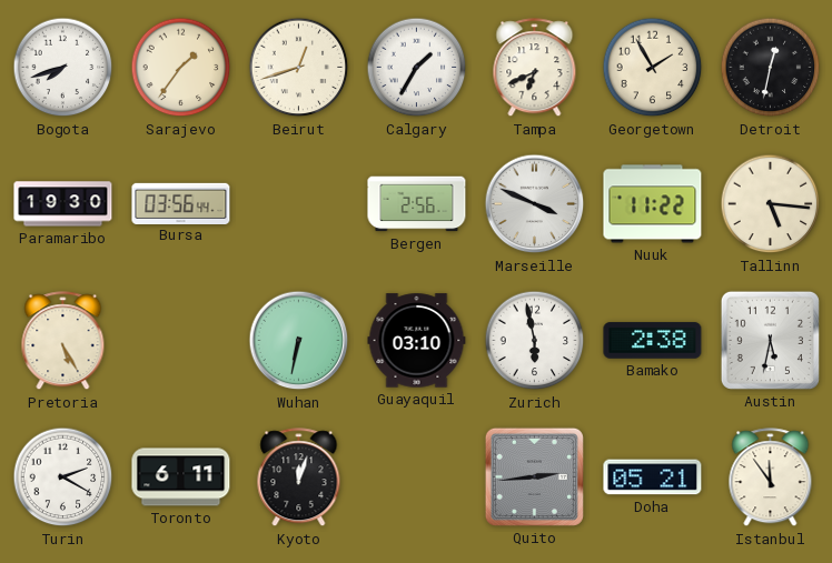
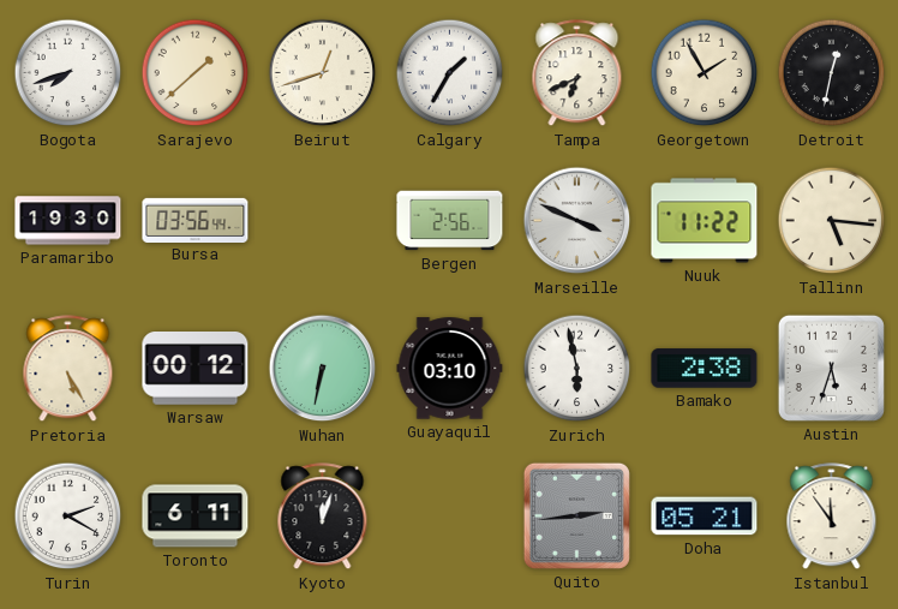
Sarajevo: 1:36 -> 1:38
Warsaw: none -> 00:12
Austin: 5:32 -> 5:33
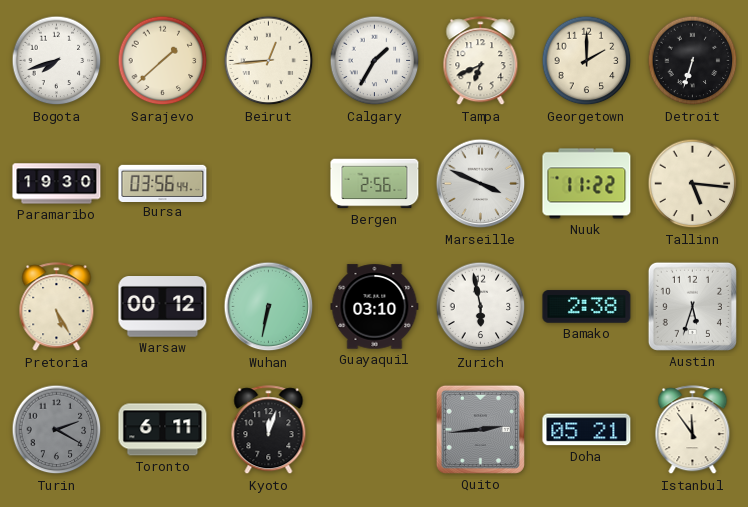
Beirut: 12:42 -> 12:44
Georgetown: 1:55 -> 2:00
Detroit: 12:32 -> 6:33
Turin dial: white -> grey
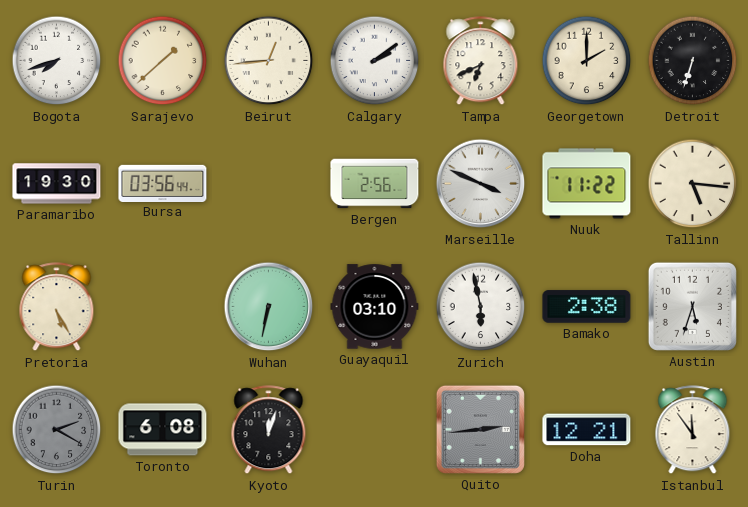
Calgary: 1:35 -> 2:09
Warsaw: 00:12 -> none
Toronto: 6:11 -> 6:08
Doha: 05:21 -> 12:21
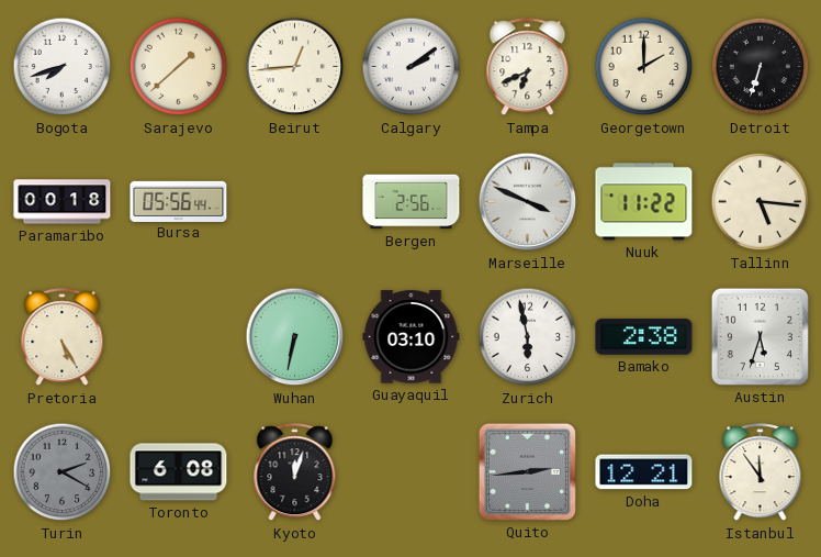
Paramaribo: 19:30 -> 00:18
Bursa: 03:56 -> 05:56
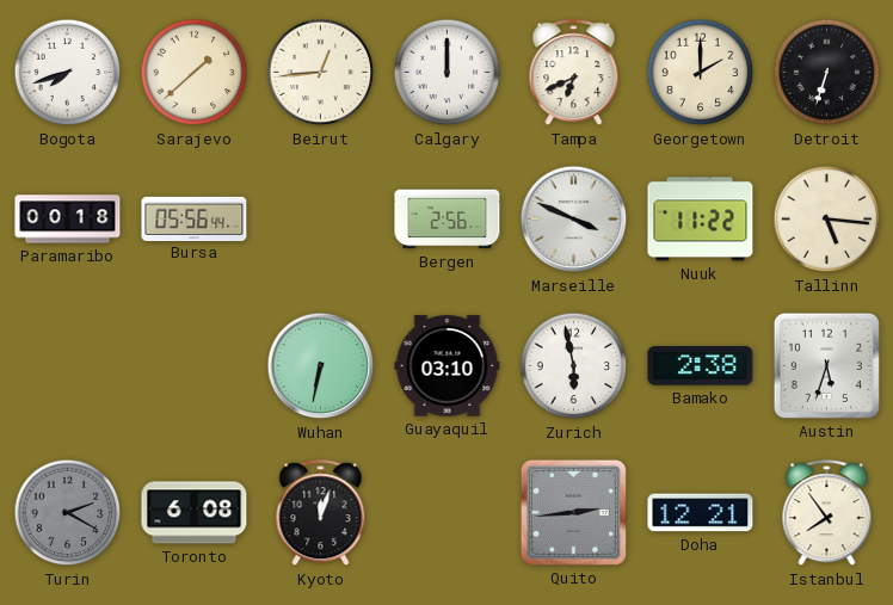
Calgary: 2:09 -> 12:00
Pretoria: 5:25 -> none
Istanbul: 11:54 -> 7:54
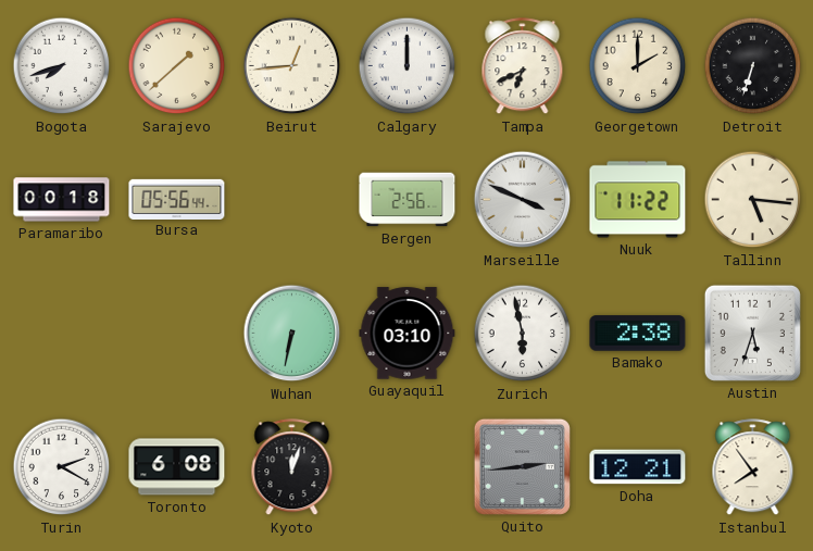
Turin dial: grey -> white
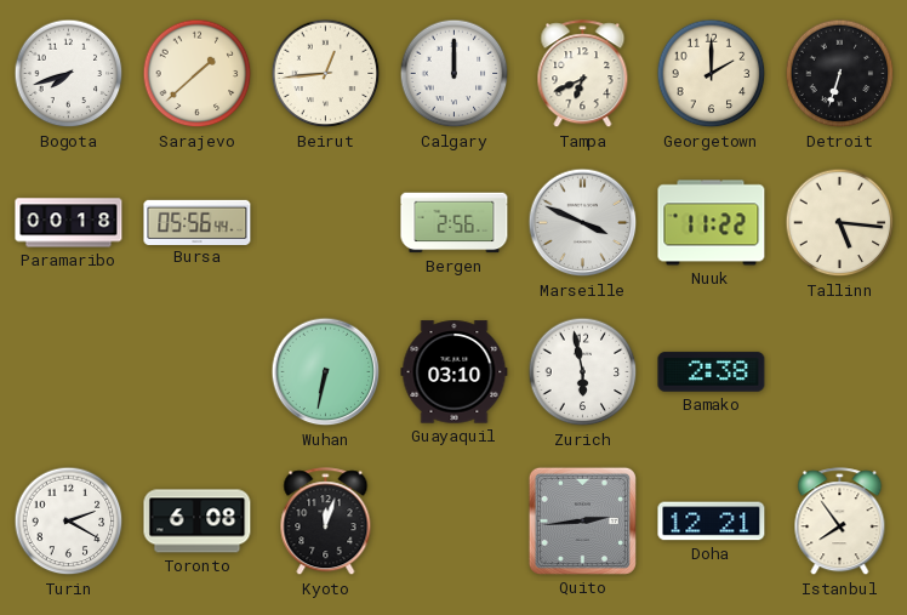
Austin: 5:33 -> none
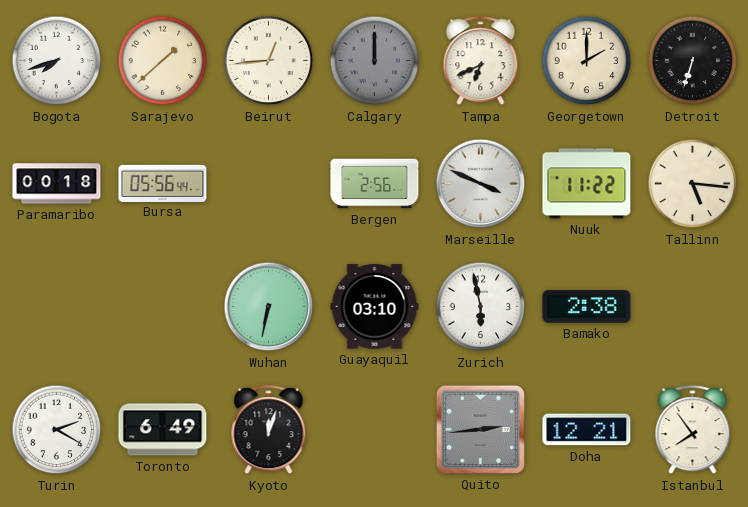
Calgary dial: white -> grey
Toronto: 6:08 -> 6:49
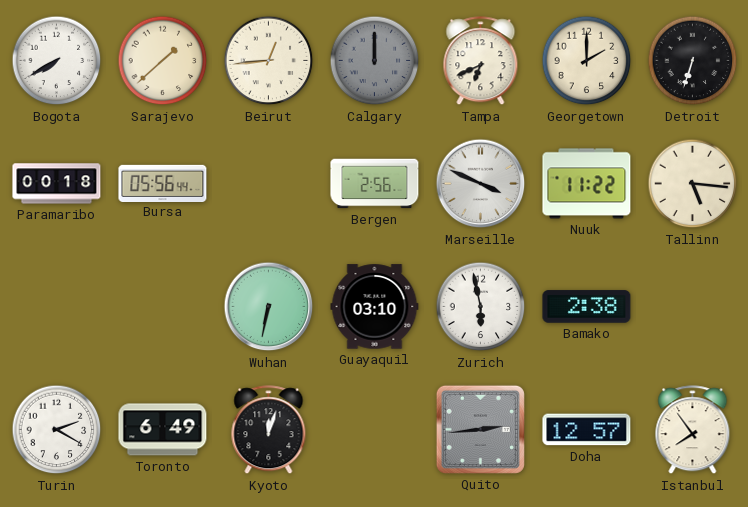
Bogota: 7:42 -> 7:40
Doha: 12:21 -> 12:57
